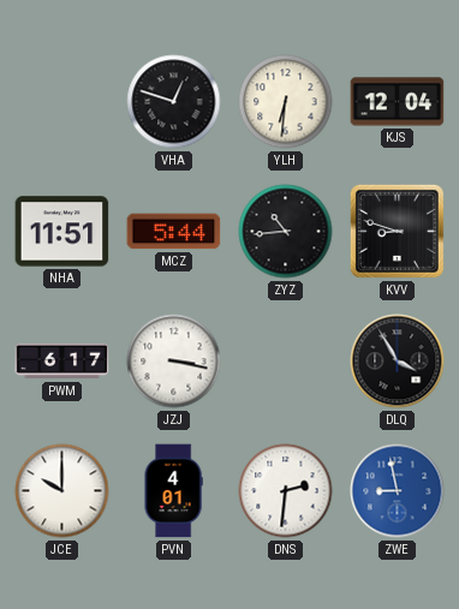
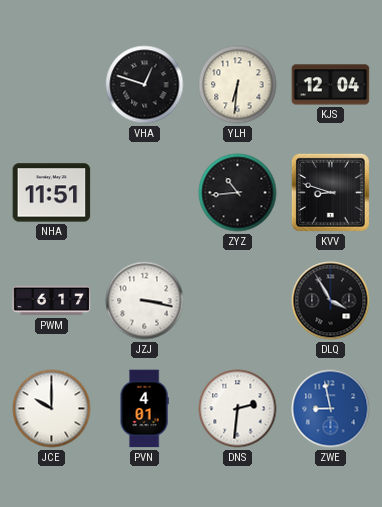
MCZ: 5:44 -> none
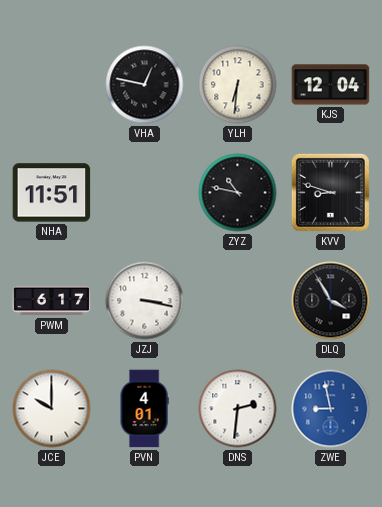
VHA: 12:48 -> 12:47
ZYZ: 10:44 -> 10:47
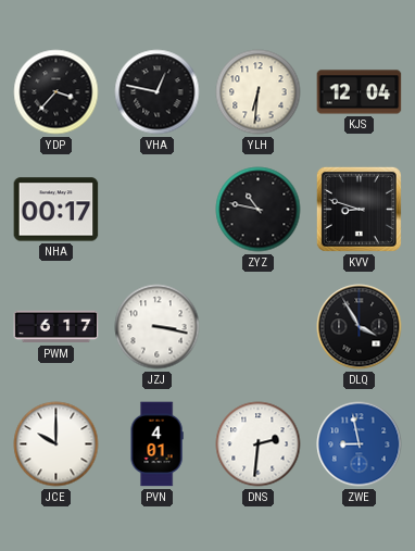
YDP: none -> 3:37
NHA: 11:51 -> 00:17
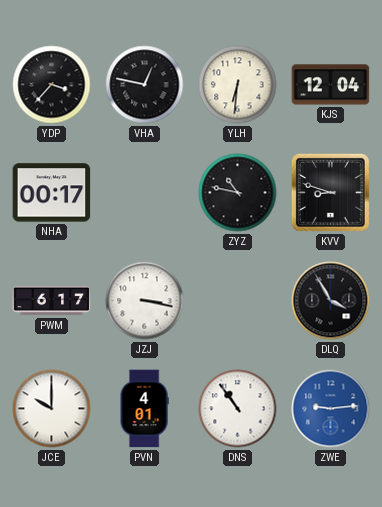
DNS: 2:31 -> 10:54
ZWE: 8:58 -> 9:14
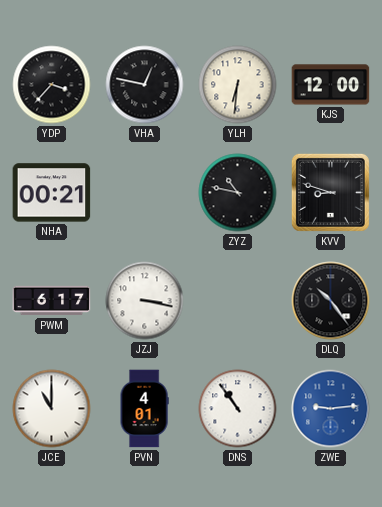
KJS: 12:04 -> 12:00
NHA: 00:17 -> 00:21
DLQ: 3:55 -> 10:24
JCE: 10:00 -> 11:00
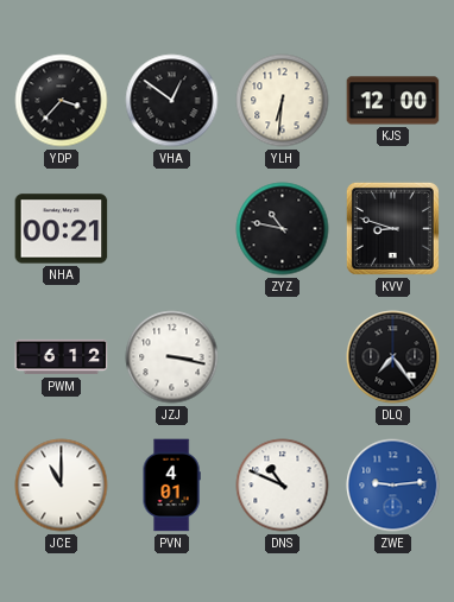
VHA: 12:47 -> 12:51
PWM: 6:17 -> 6:12
DLQ: 10:24 -> 7:24
DNS: 10:54 -> 10:49
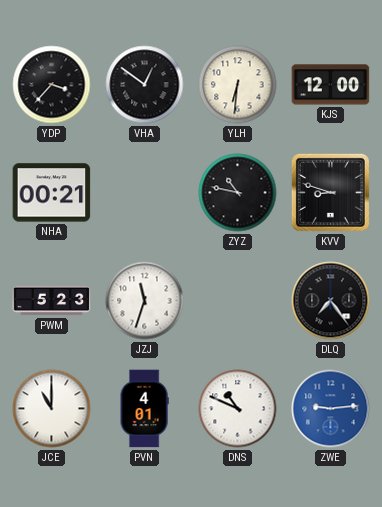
PWM: 6:12 -> 5:23
JZJ: 3:17 -> 11:33
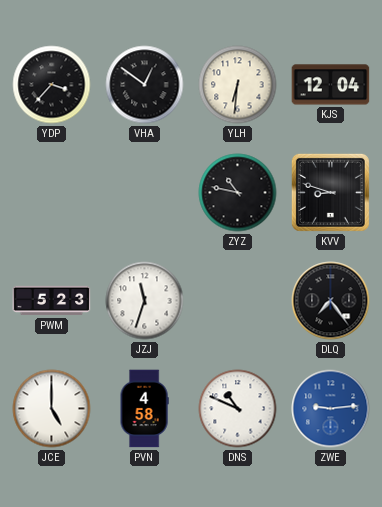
KJS: 12:00 -> 12:04
NHA: 00:21 -> none
JCE: 11:00 -> 5:00
PVN: 4:01 -> 4:58
